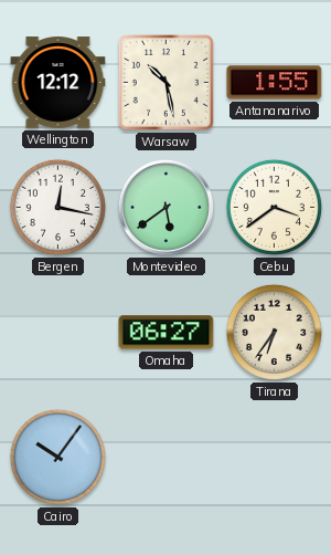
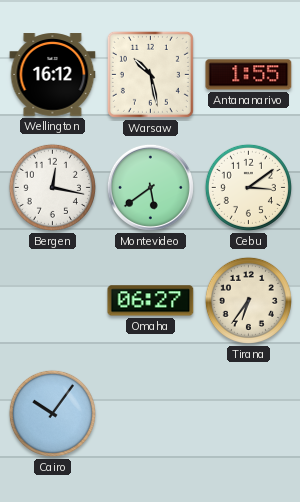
Wellington: 12:12 -> 16:12
Cebu: 3:39 -> 3:09
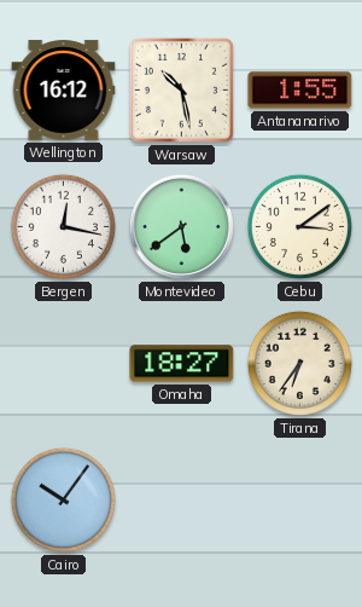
Omaha: 06:27 -> 18:27
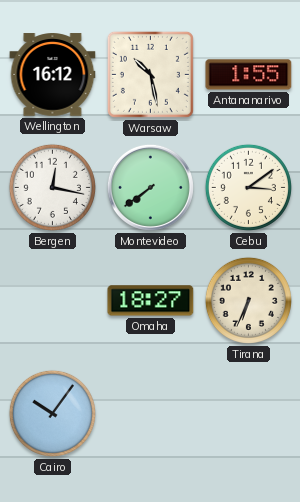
Montevideo: 5:39 -> 7:39
Tirana: 6:36 -> 6:34
